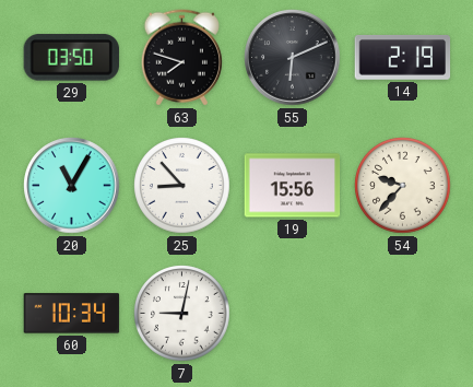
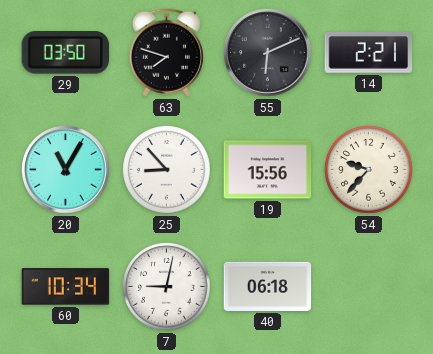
14: 2:19 -> 2:21
40: none -> 06:18
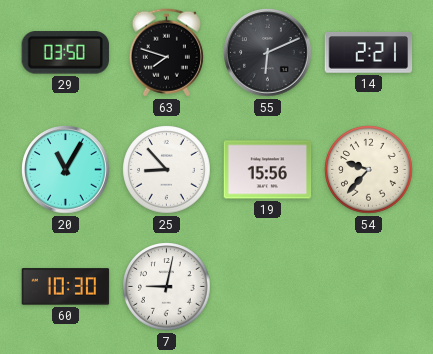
60: 10:34 -> 10:30
40: 06:18 -> none
